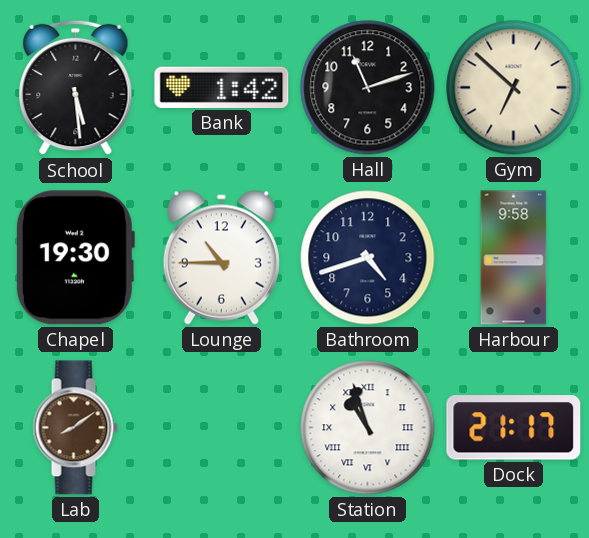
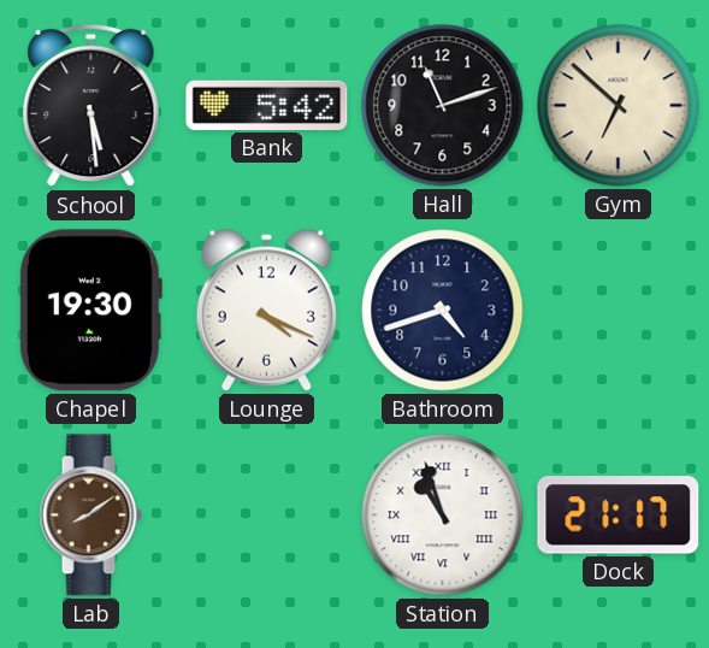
Bank: 1:42 -> 5:42
Lounge: 10:45 -> 4:19
Harbour: 9:58 -> none
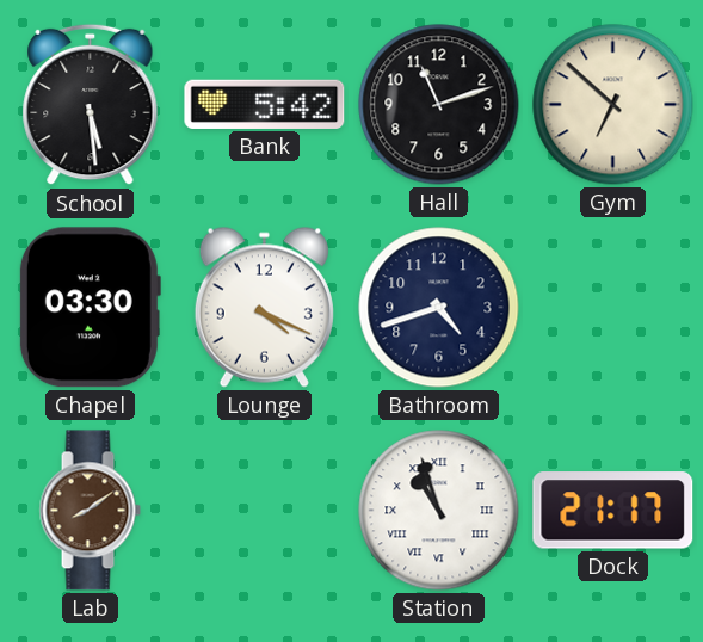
Chapel: 19:30 -> 03:30
